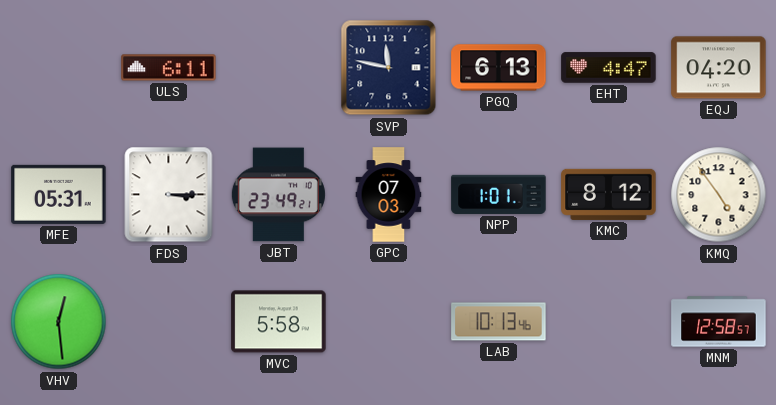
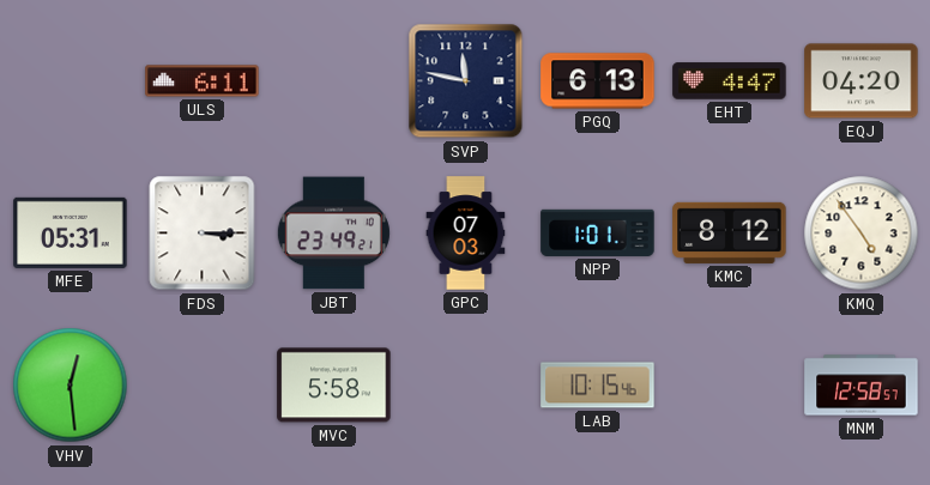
LAB: 10:13 -> 10:15
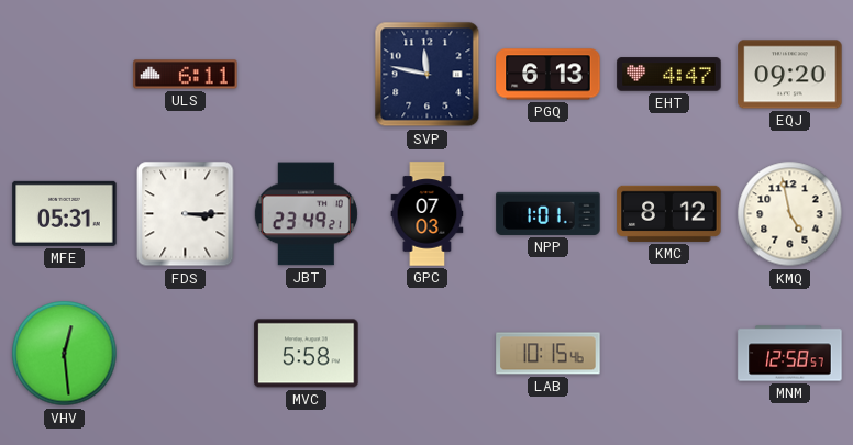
EQJ: 04:20 -> 09:20
KMQ: 4:54 -> 4:58
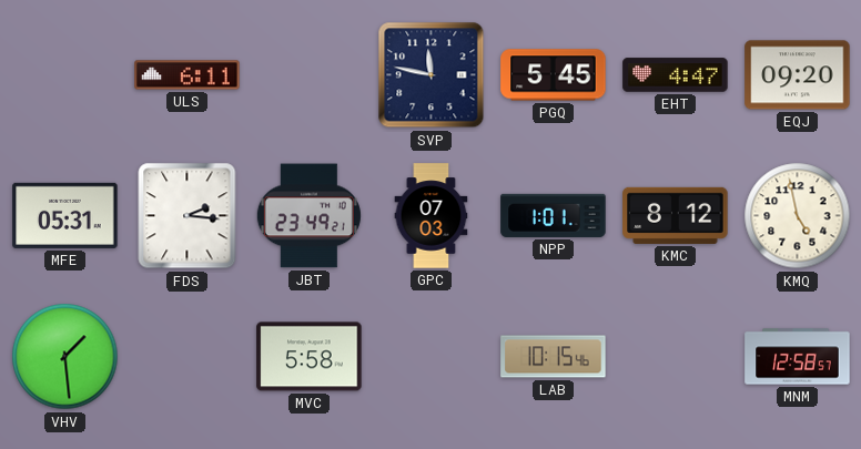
PGQ: 6:13 -> 5:45
FDS: 3:15 -> 2:16
VHV: 12:29 -> 1:29
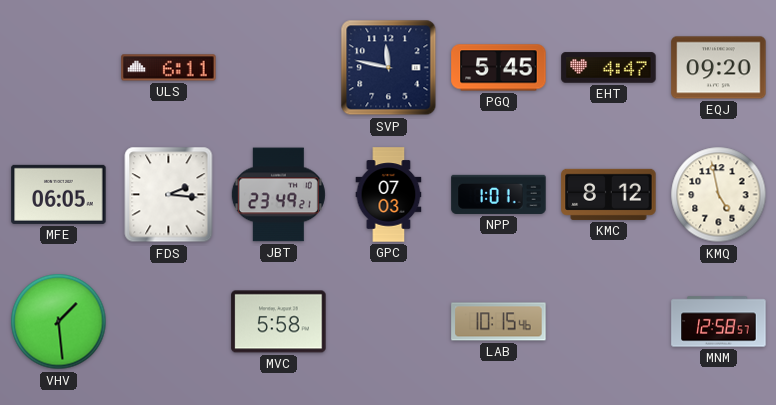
MFE: 05:31 -> 06:05
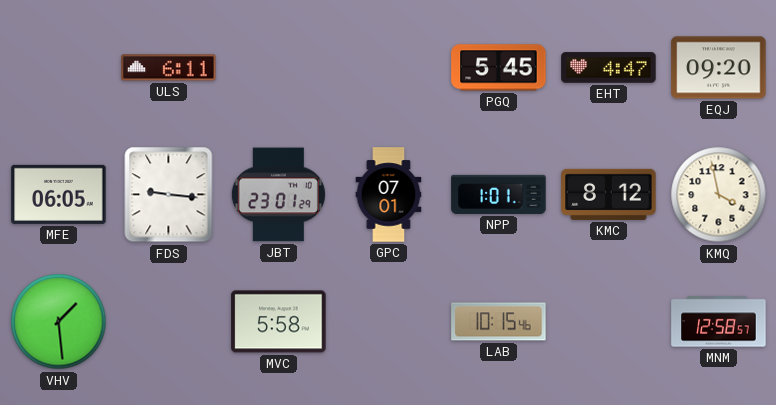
SVP: 11:47 -> none
FDS: 2:16 -> 9:16
JBT: 23:49 -> 23:01
GPC: 07:03 -> 07:01
KMQ: 4:58 -> 3:58
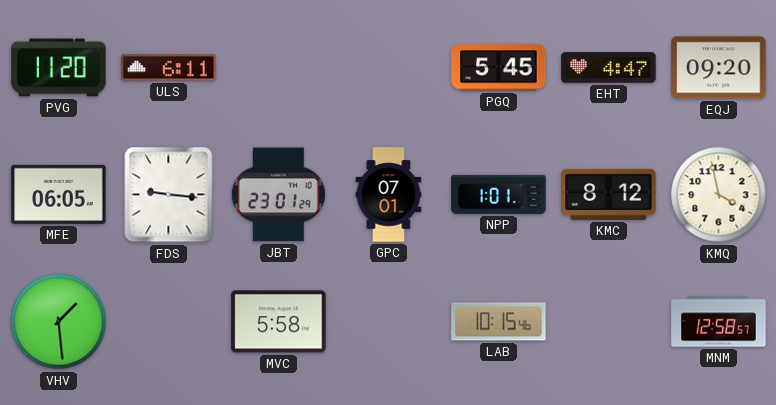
PVG: none -> 11:20
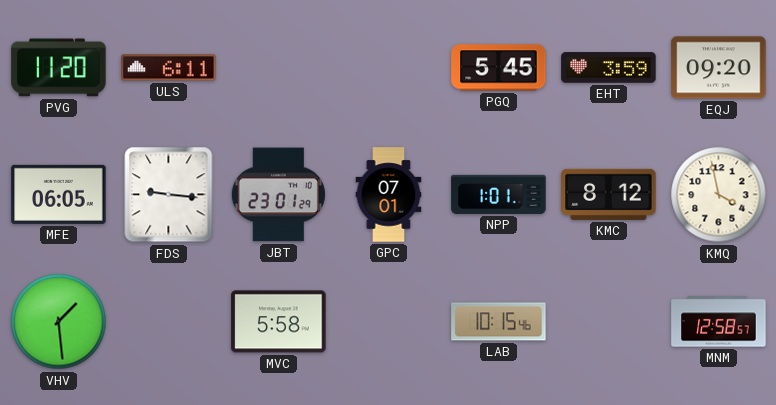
EHT: 4:47 -> 3:59
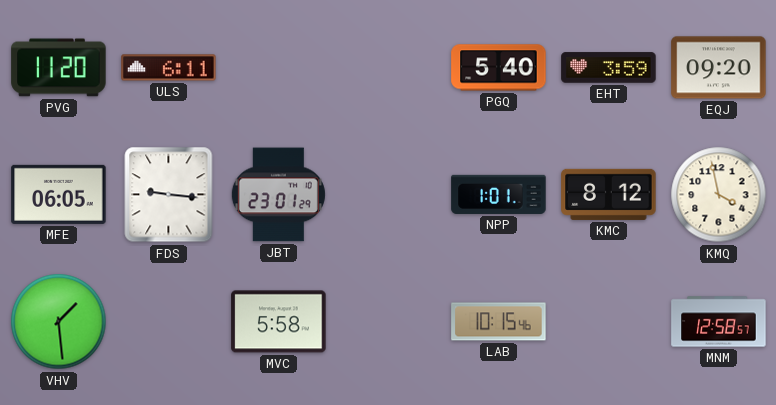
PGQ: 5:45 -> 5:40
GPC: 07:01 -> none
